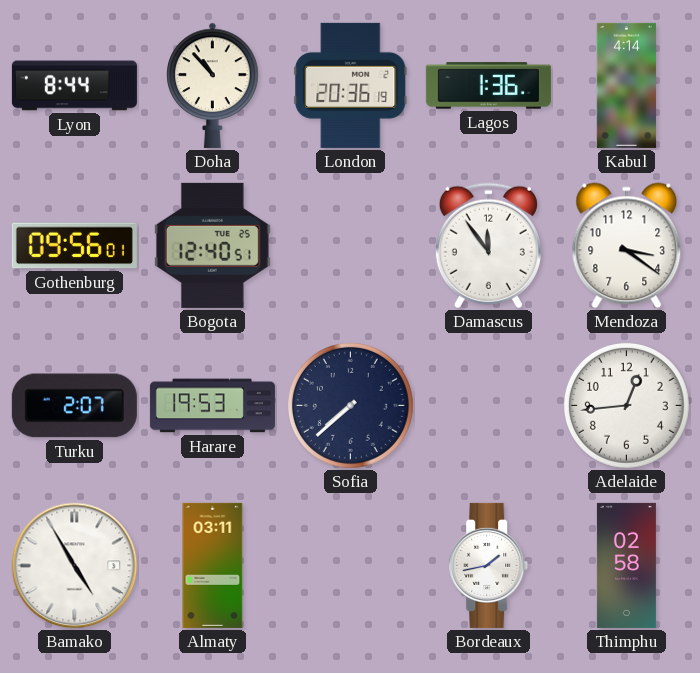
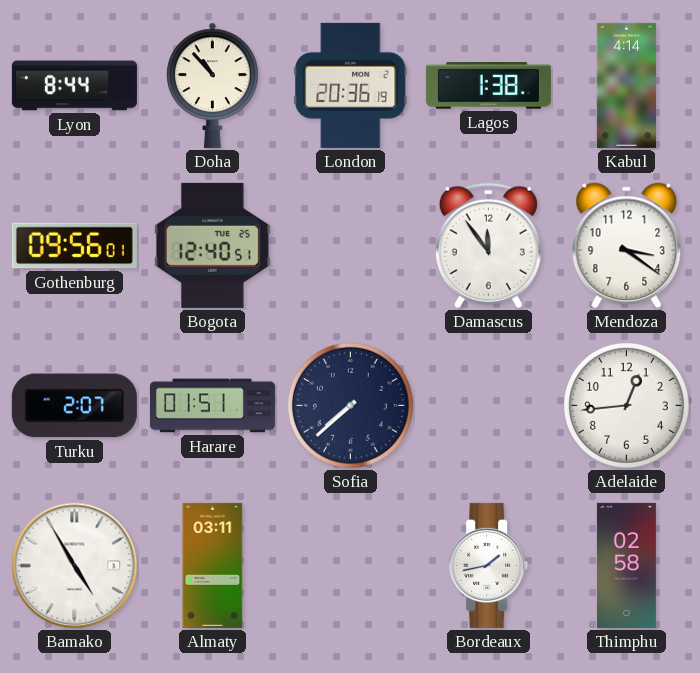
Lagos: 1:36 -> 1:38
Harare: 19:53 -> 01:51
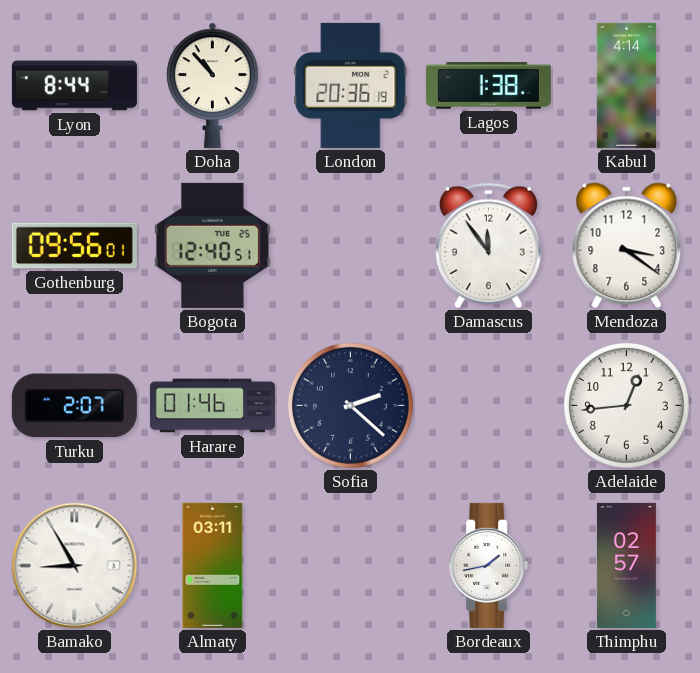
Harare: 01:51 -> 01:46
Sofia: 7:38 -> 2:22
Bamako: 4:55 -> 8:55
Thimphu: 02:58 -> 02:57
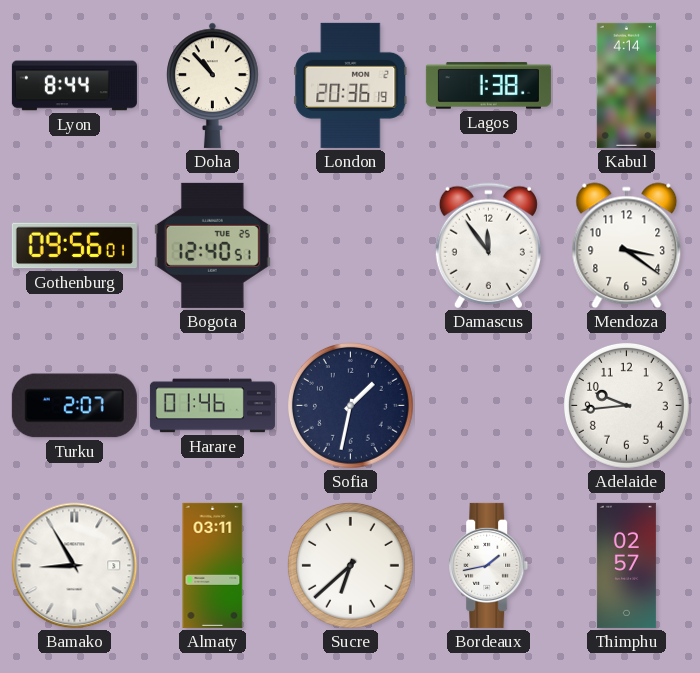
Sofia: 2:22 -> 1:32
Adelaide: 12:44 -> 9:44
Sucre: none -> 6:38
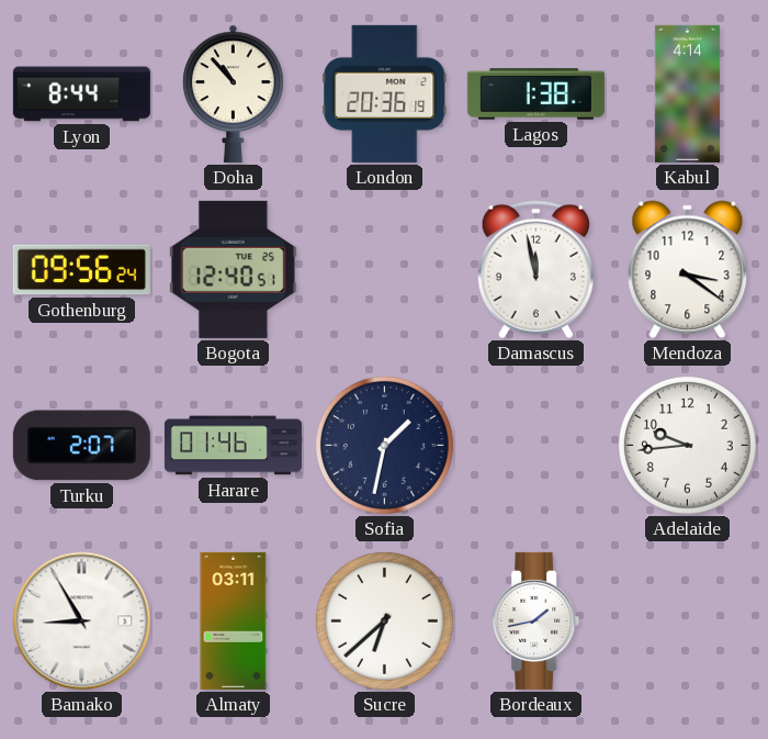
Gothenburg: 09:56:01 -> 09:56:24
Damascus: 11:54 -> 11:58
Thimphu: 02:57 -> none
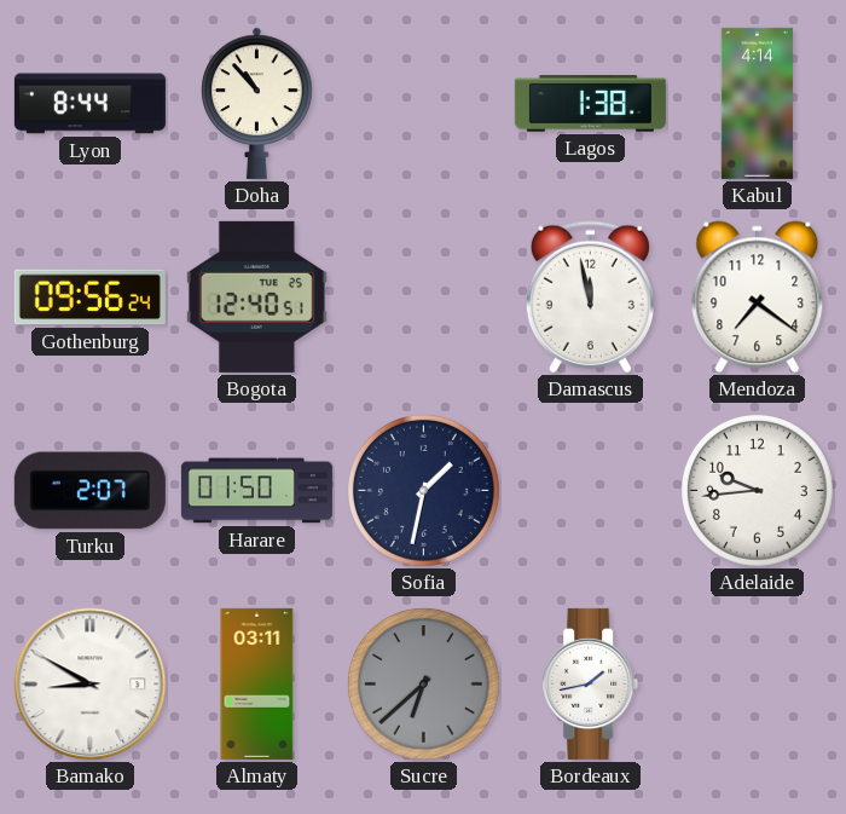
London: 20:36 -> none
Mendoza: 3:21 -> 7:21
Harare: 01:46 -> 01:50
Bamako: 8:55 -> 8:50
Sucre dial: white -> grey
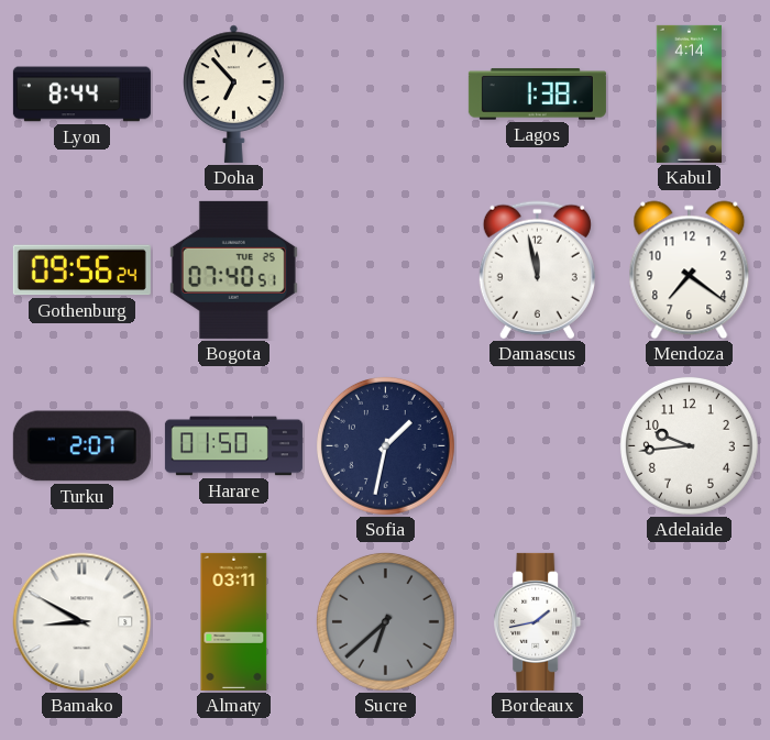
Doha: 10:53 -> 6:53
Bogota: 12:40 -> 07:40
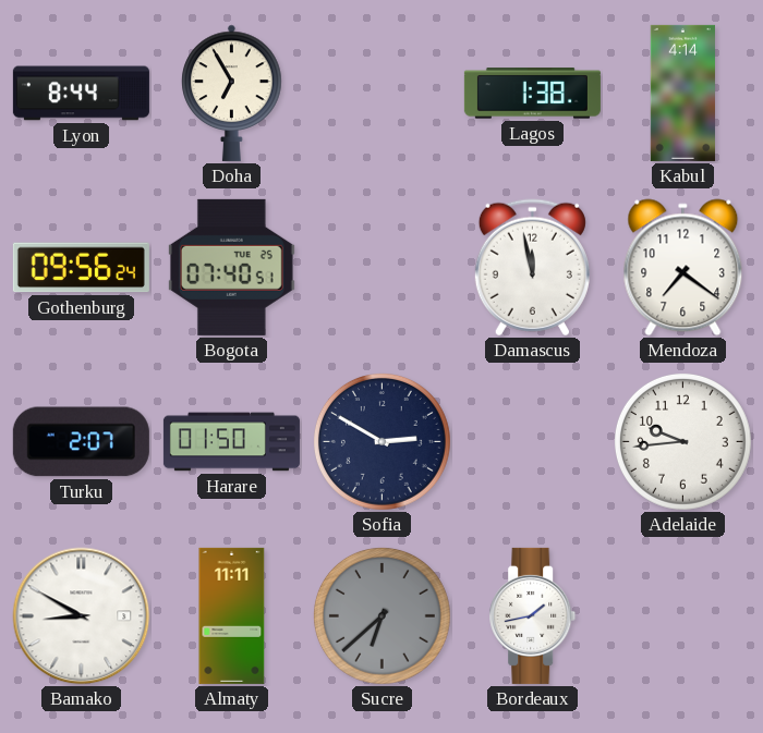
Doha: 6:53 -> 6:55
Sofia: 1:32 -> 2:50
Almaty: 03:11 -> 11:11
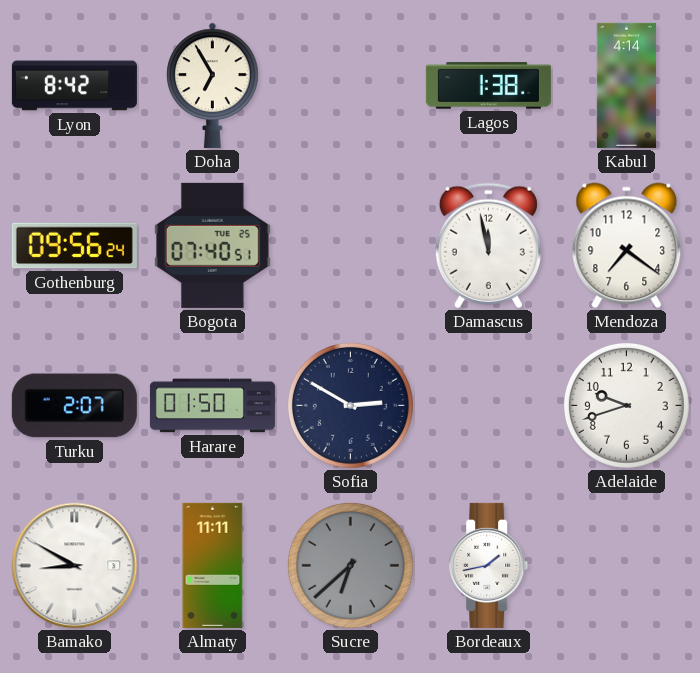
Lyon: 8:44 -> 8:42
Adelaide: 9:44 -> 9:42
